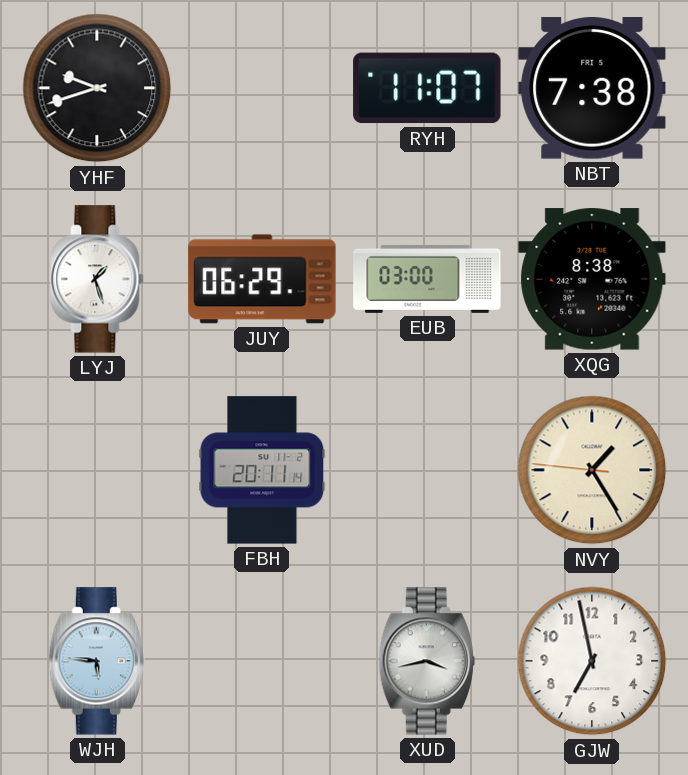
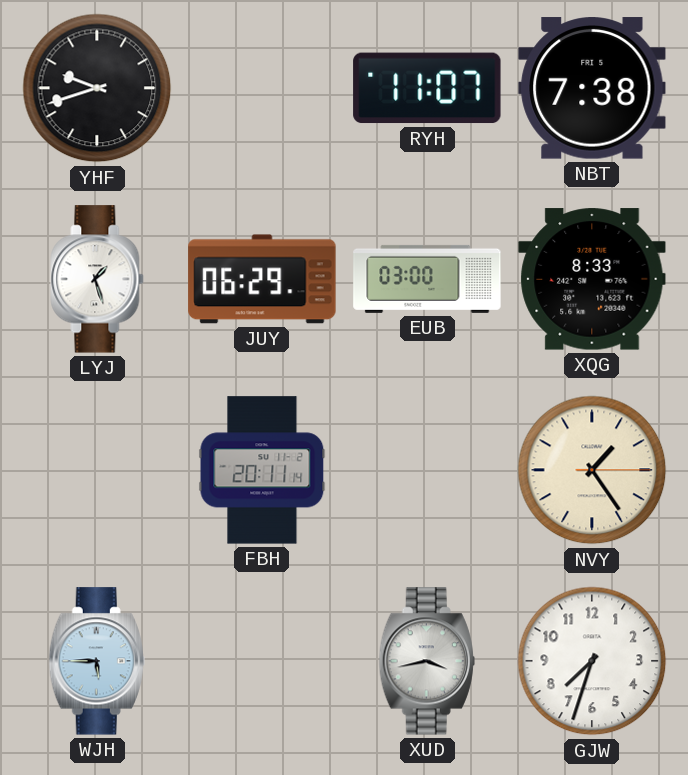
XQG: 8:38 -> 8:33
NVY: 1:24:46 -> 1:24:15
WJH: 5:46 -> 5:45
GJW: 6:58 -> 7:33
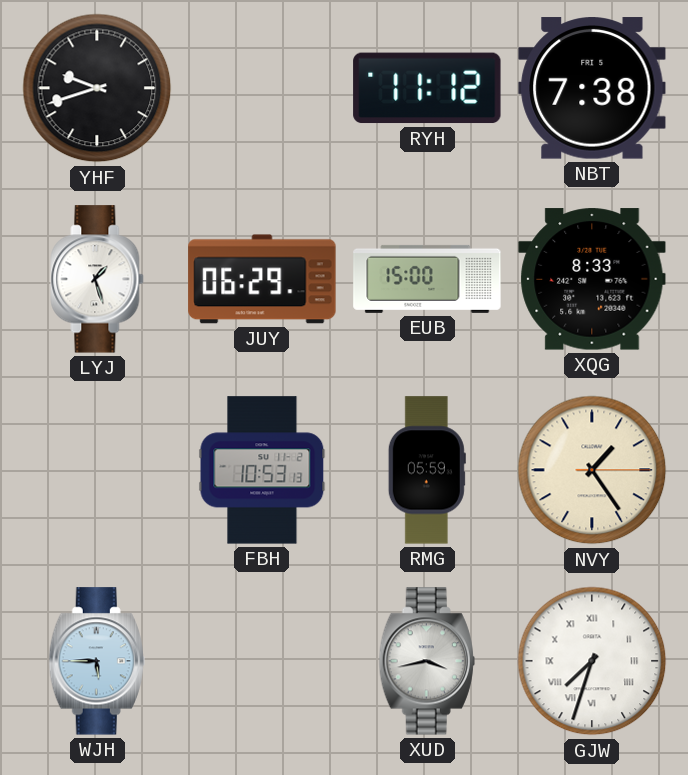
RYH: 11:07 -> 11:12
EUB: 03:00 -> 15:00
FBH: 20:11 -> 10:53
RMG: none -> 05:59
GJW numerals: Arabic -> Roman
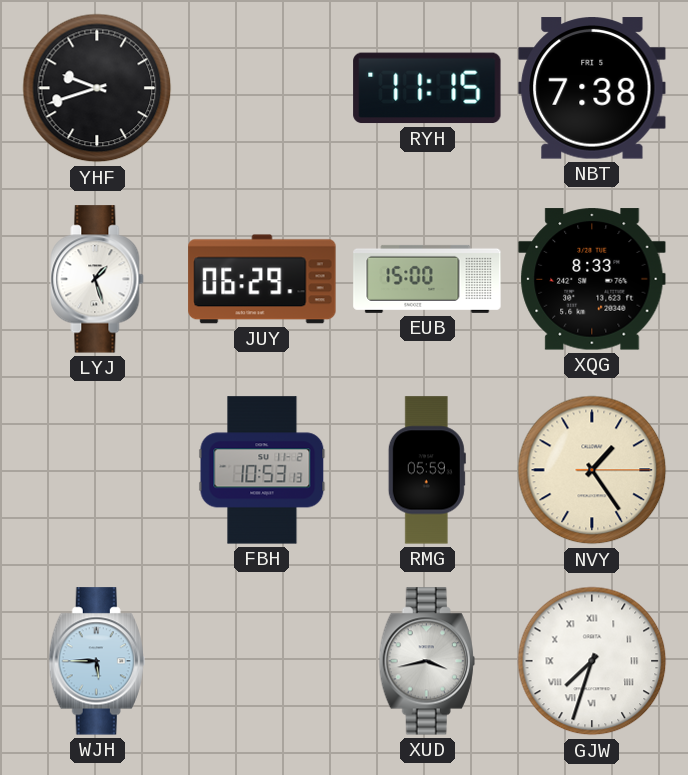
RYH: 11:12 -> 11:15
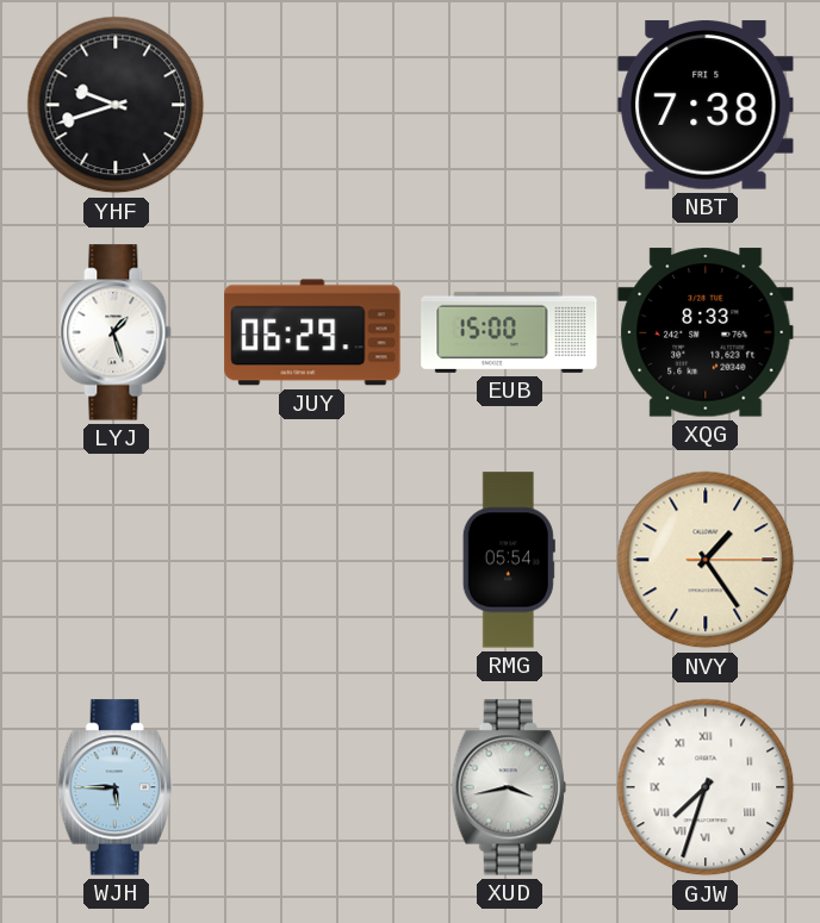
RYH: 11:15 -> none
FBH: 10:53 -> none
RMG: 05:59 -> 05:54
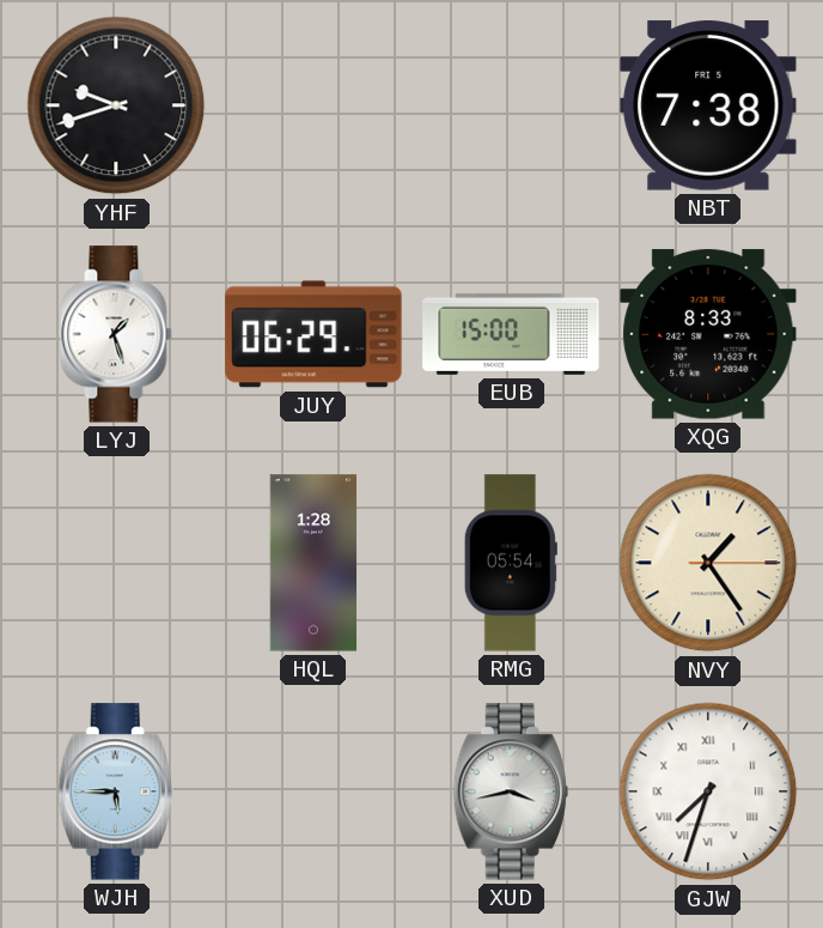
HQL: none -> 1:28
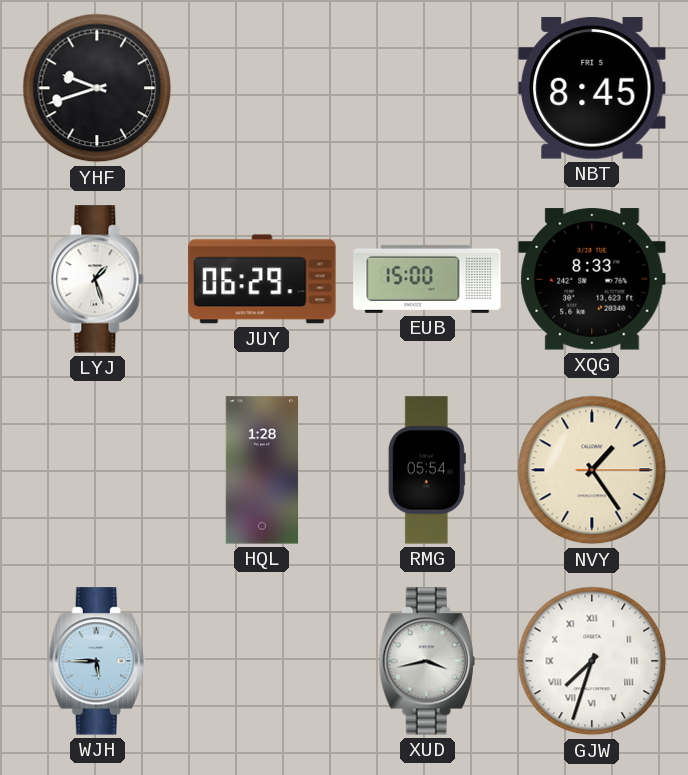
NBT: 7:38 -> 8:45
